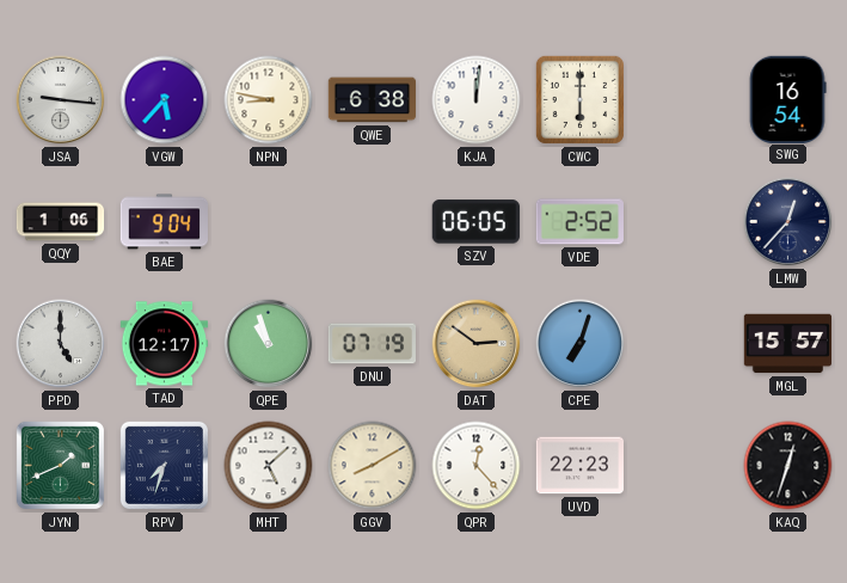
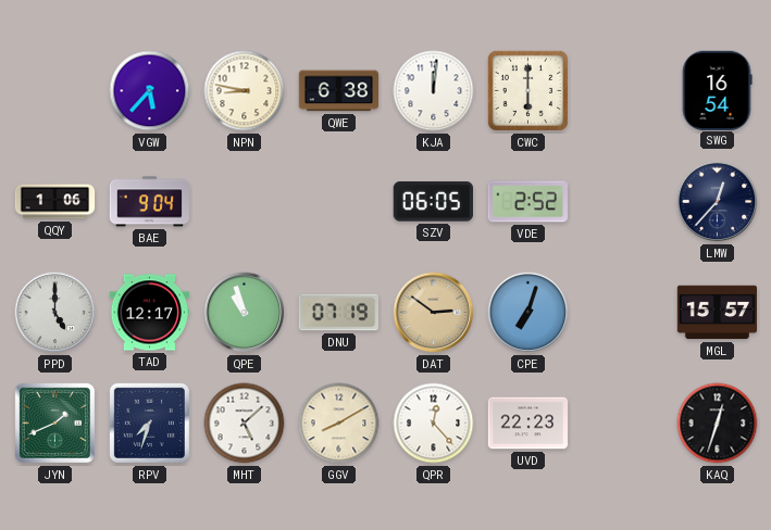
JSA: 9:16 -> none
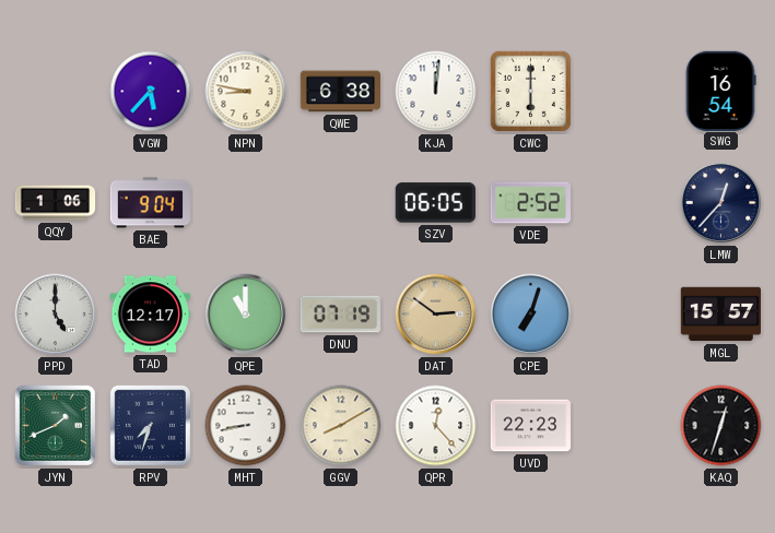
QPE: 10:57 -> 11:00
MHT: 5:08 -> 8:43
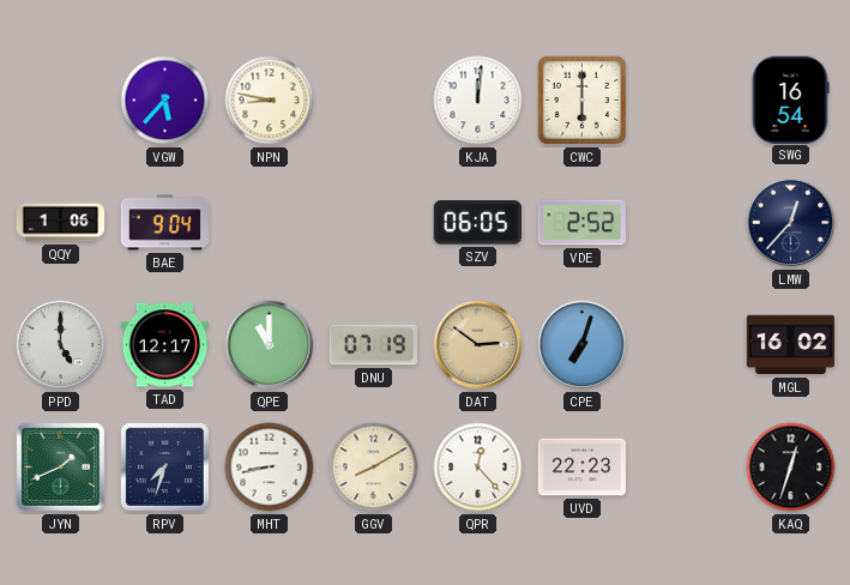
QWE: 6:38 -> none
MGL: 15:57 -> 16:02
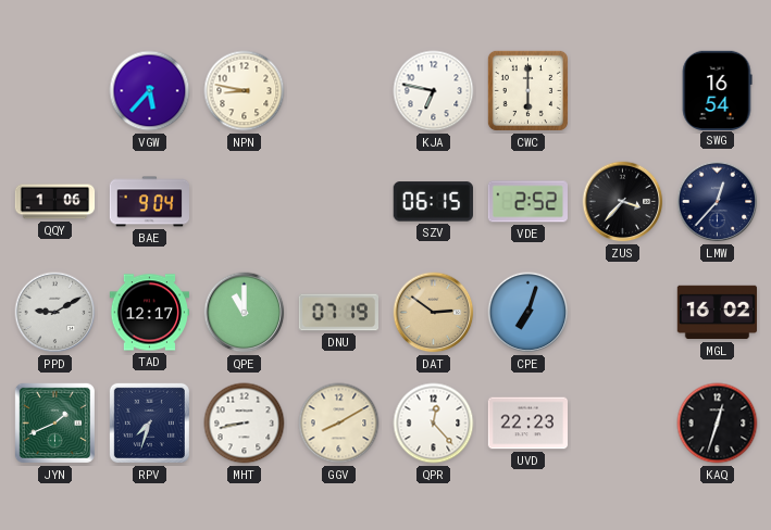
KJA: 12:01 -> 6:47
SZV: 06:05 -> 06:15
ZUS: none -> 3:37
PPD: 5:00 -> 9:10
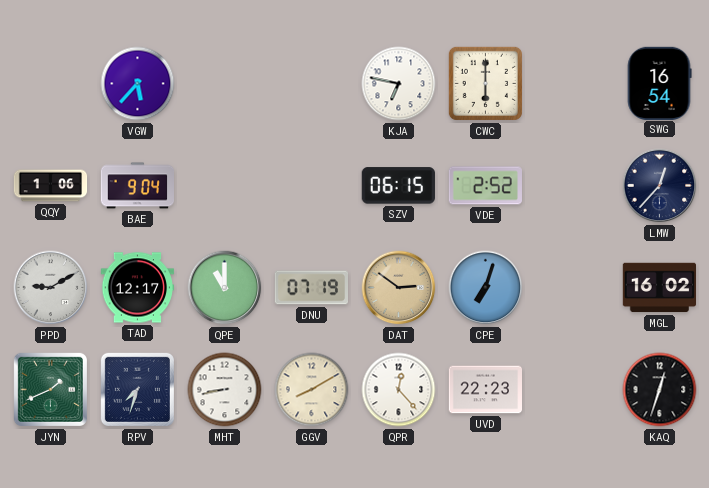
NPN: 8:47 -> none
ZUS: 3:37 -> none
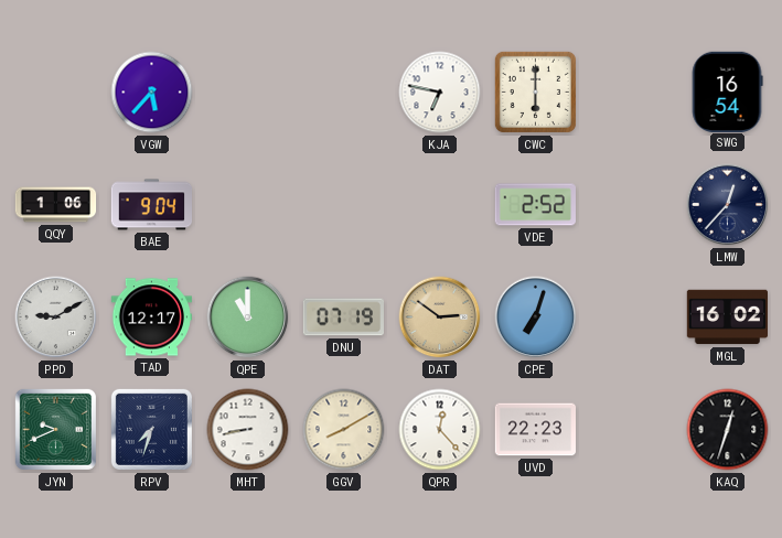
SZV: 06:15 -> none
JYN: 1:41 -> 9:41
